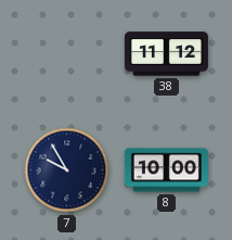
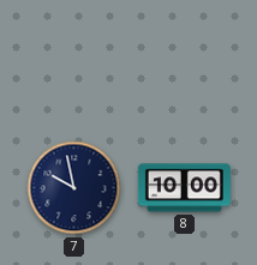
38: 11:12 -> none
7: 9:55 -> 9:58
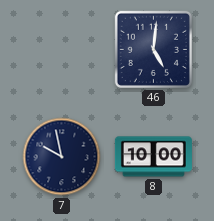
46: none -> 5:01
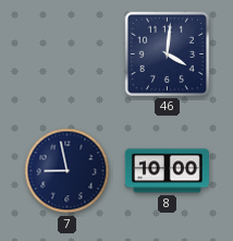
46: 5:01 -> 4:01
7: 9:58 -> 8:58
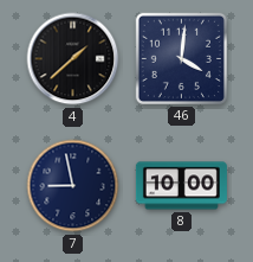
4: none -> 1:38
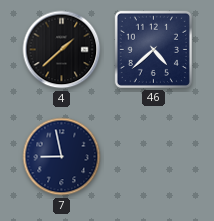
46: 4:01 -> 4:38
8: 10:00 -> none
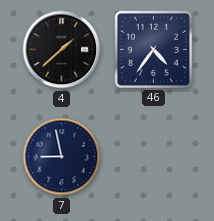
46: 4:38 -> 4:36
